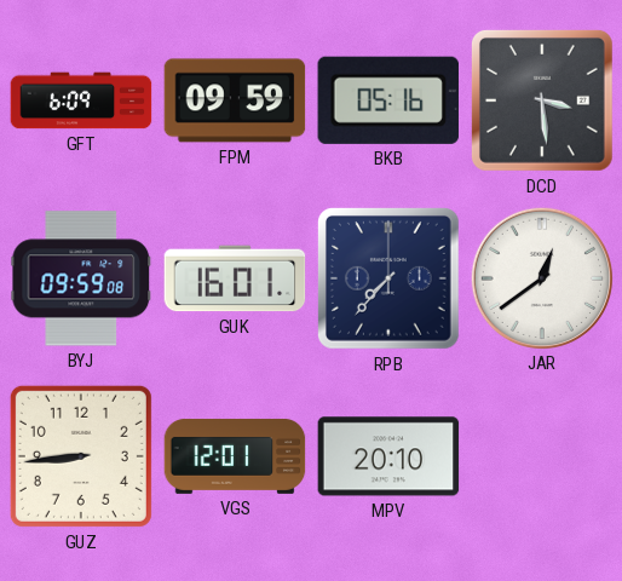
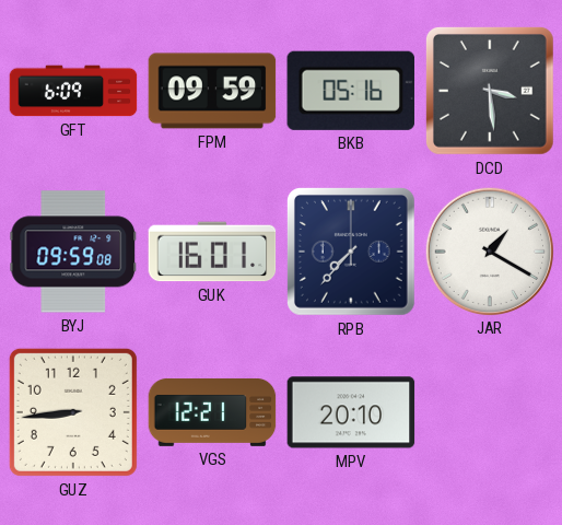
JAR: 12:39 -> 1:20
VGS: 12:01 -> 12:21
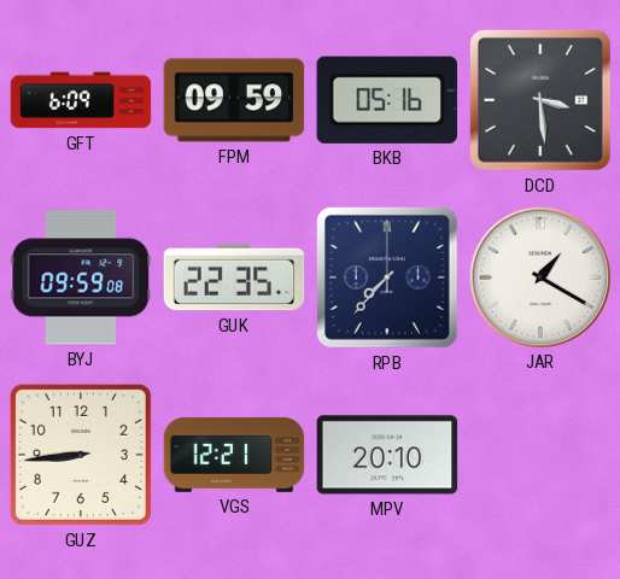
GUK: 16:01 -> 22:35
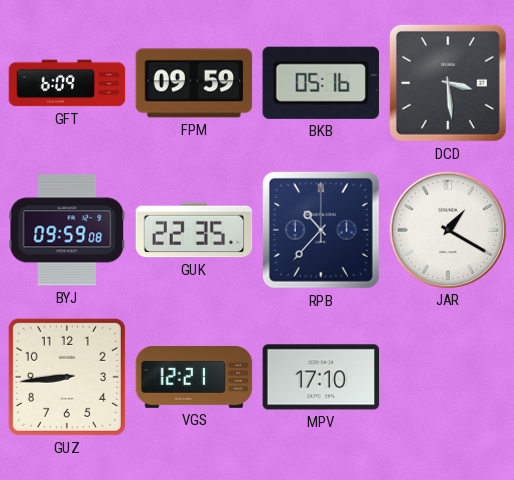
RPB: 7:37 -> 10:37
MPV: 20:10 -> 17:10
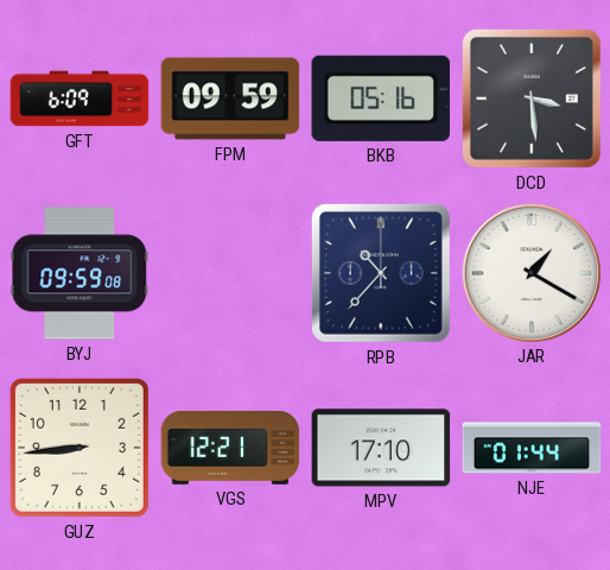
GUK: 22:35 -> none
NJE: none -> 01:44
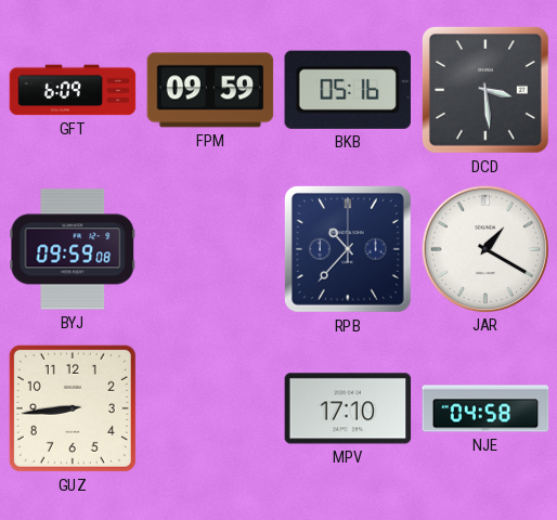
VGS: 12:21 -> none
NJE: 01:44 -> 04:58
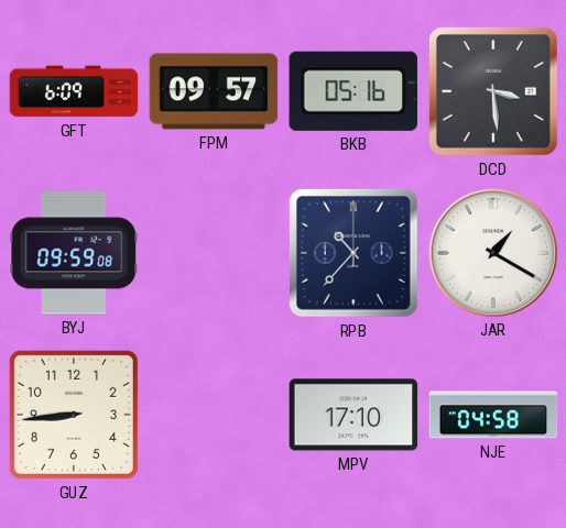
FPM: 09:59 -> 09:57
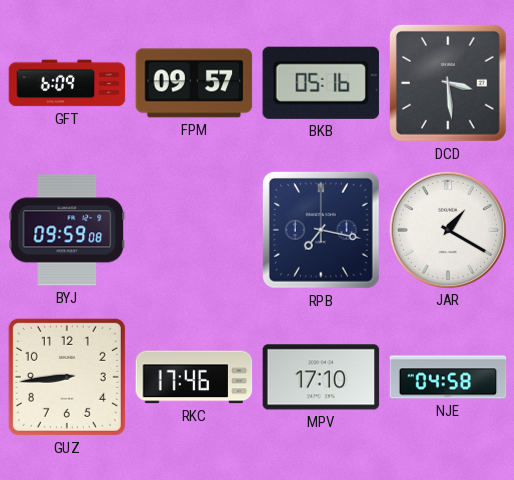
RPB: 10:37 -> 7:17
RKC: none -> 17:46
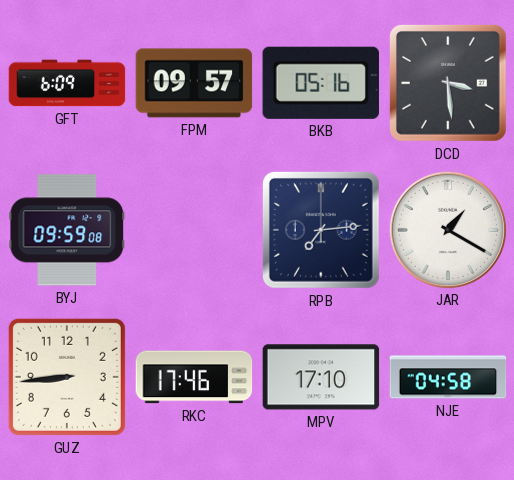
RPB: 7:17 -> 7:14
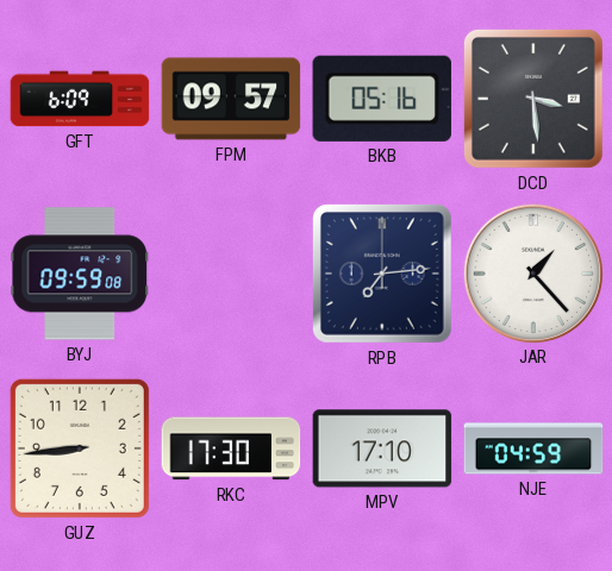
JAR: 1:20 -> 1:23
RKC: 17:46 -> 17:30
NJE: 04:58 -> 04:59
